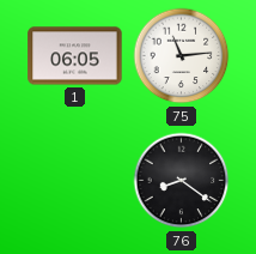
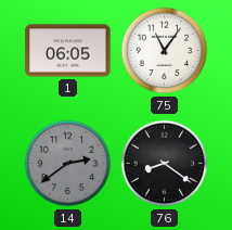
75: 11:14 -> 11:06
14: none -> 2:39
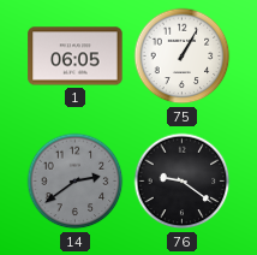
75: 11:06 -> 1:05
76: 8:21 -> 9:21
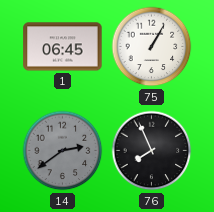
1: 06:05 -> 06:45
76: 9:21 -> 7:56
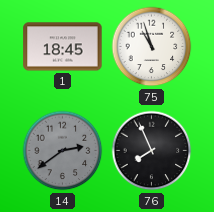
1: 06:45 -> 18:45
75: 1:05 -> 10:57
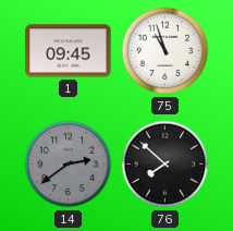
1: 18:45 -> 09:45
76: 7:56 -> 7:52
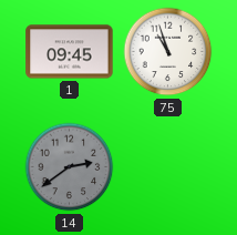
76: 7:52 -> none
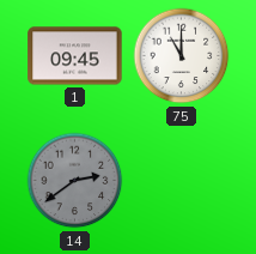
75: 10:57 -> 11:00
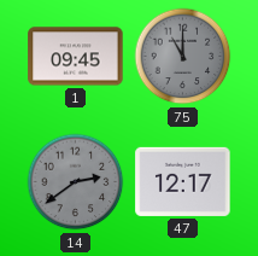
75 dial: white -> grey
47: none -> 12:17
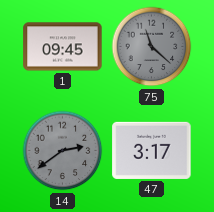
75: 11:00 -> 11:22
47: 12:17 -> 3:17
